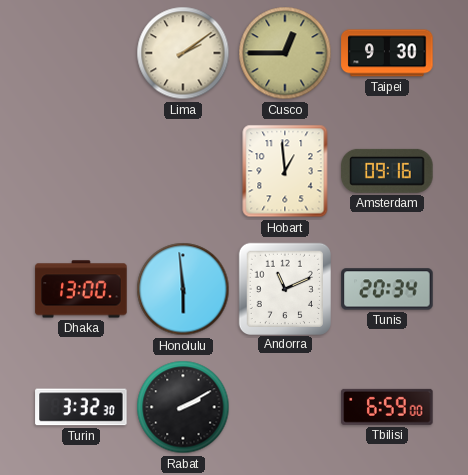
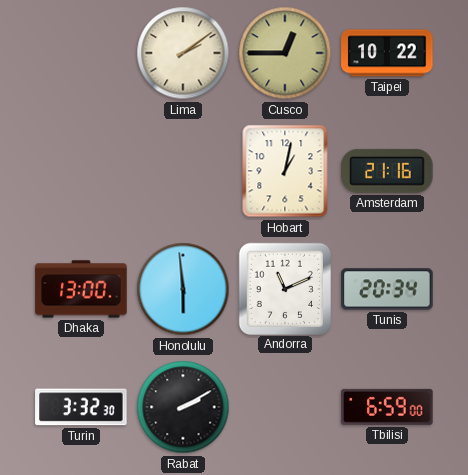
Taipei: 9:30 -> 10:22
Hobart: 12:59 -> 1:02
Amsterdam: 09:16 -> 21:16
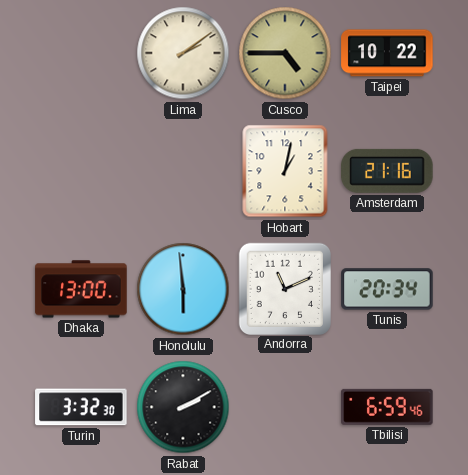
Cusco: 12:45 -> 4:45
Tbilisi: 6:59:00 -> 6:59:46
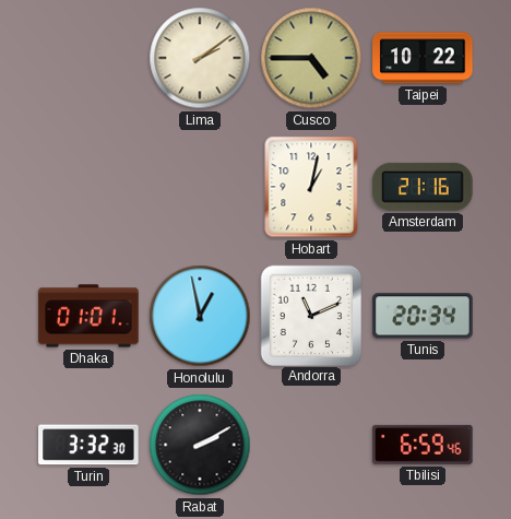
Dhaka: 13:00 -> 01:01
Honolulu: 5:59 -> 12:58
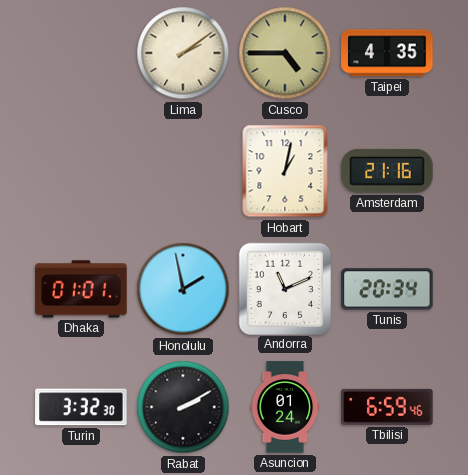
Taipei: 10:22 -> 4:35
Honolulu: 12:58 -> 1:58
Asuncion: none -> 01:24
